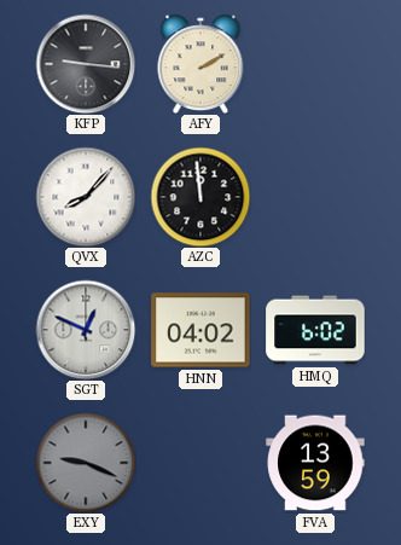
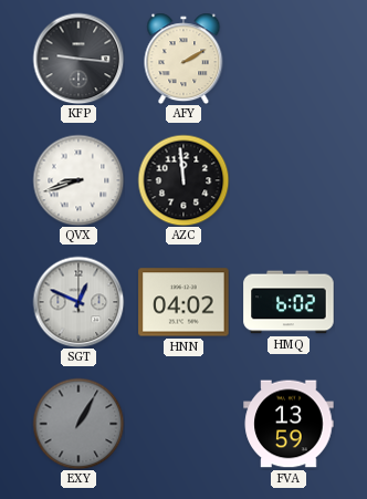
QVX: 8:07 -> 8:42
EXY: 9:19 -> 1:05
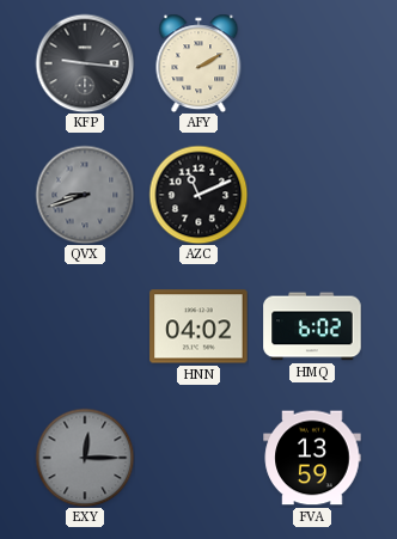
QVX dial: white -> grey
AZC: 11:59 -> 11:11
SGT: 12:49 -> none
EXY: 1:05 -> 12:15
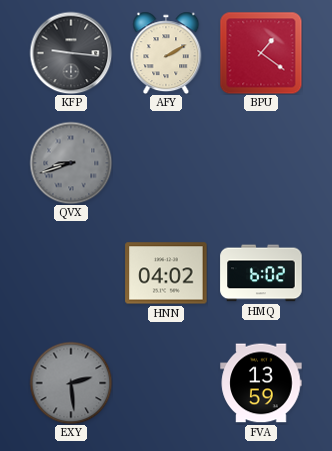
BPU: none -> 1:21
AZC: 11:11 -> none
EXY: 12:15 -> 2:29
